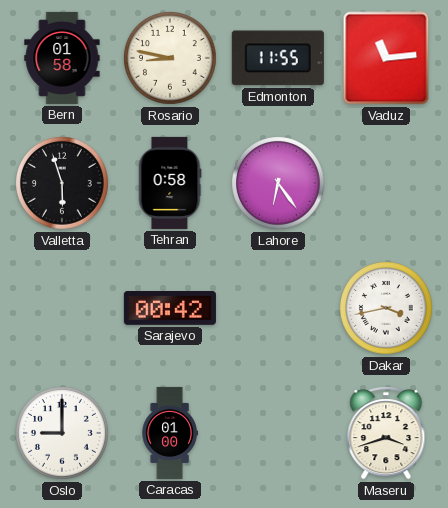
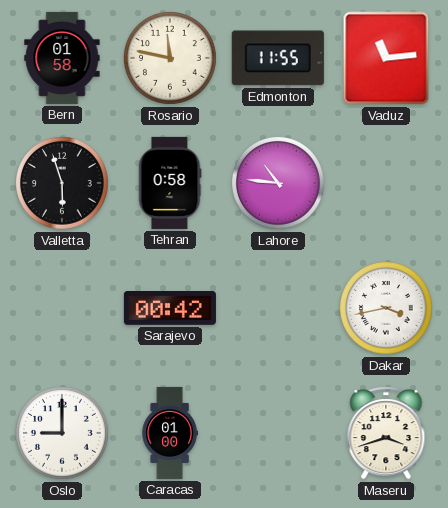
Rosario: 8:47 -> 11:47
Lahore: 6:24 -> 10:46
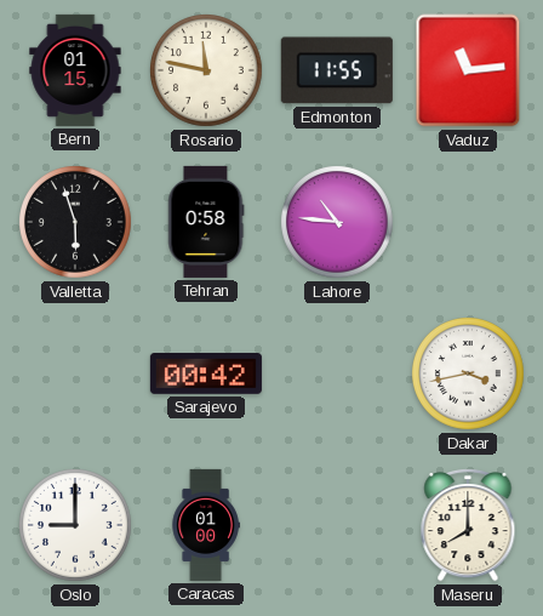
Bern: 01:58 -> 01:15
Maseru: 3:42 -> 8:00
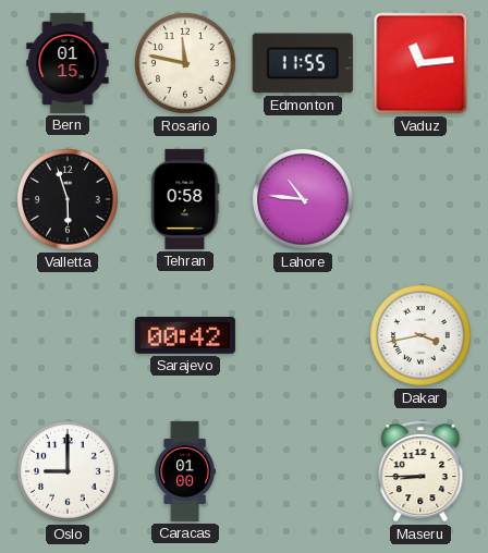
Maseru: 8:00 -> 8:45
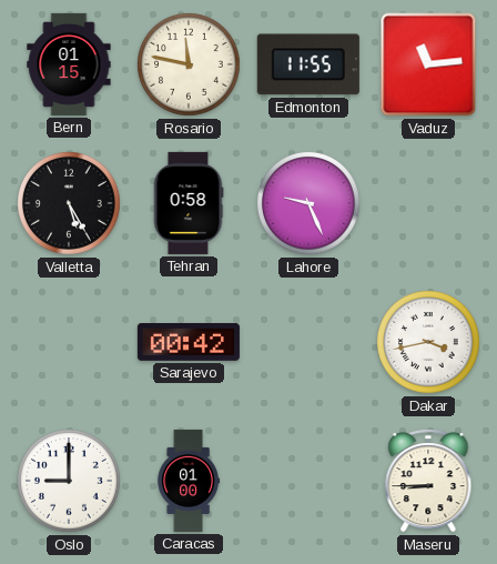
Valletta: 5:57 -> 5:25
Lahore: 10:46 -> 9:26
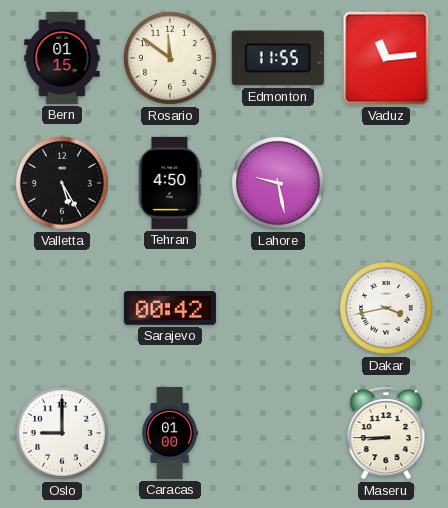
Rosario: 11:47 -> 11:51
Tehran: 0:58 -> 4:50
Lahore: 9:26 -> 9:28
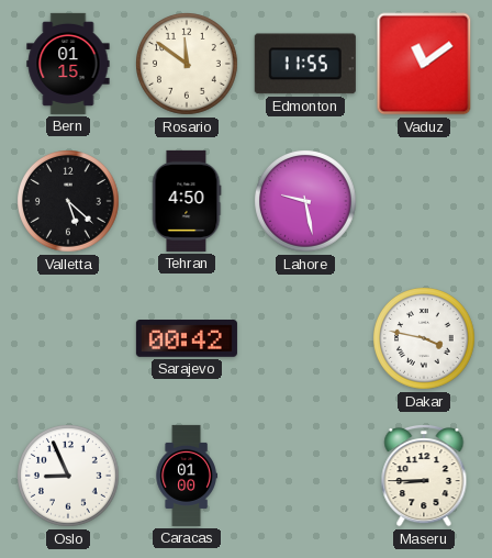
Vaduz: 11:14 -> 11:09
Valletta: 5:25 -> 5:22
Dakar: 3:43 -> 3:47
Oslo: 9:00 -> 8:56
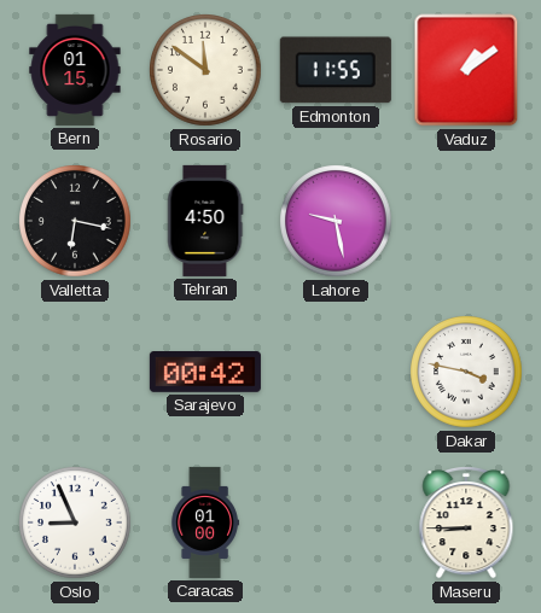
Vaduz: 11:09 -> 1:09
Valletta: 5:22 -> 6:17
